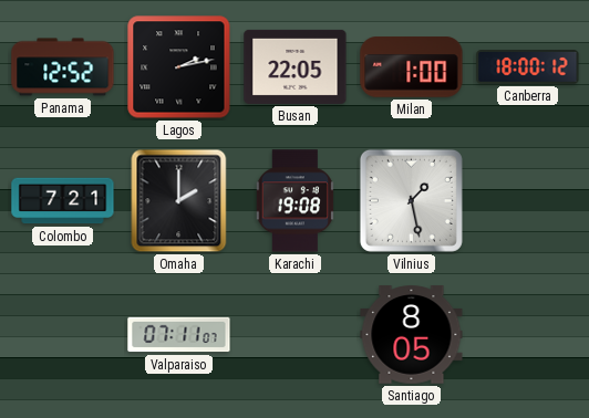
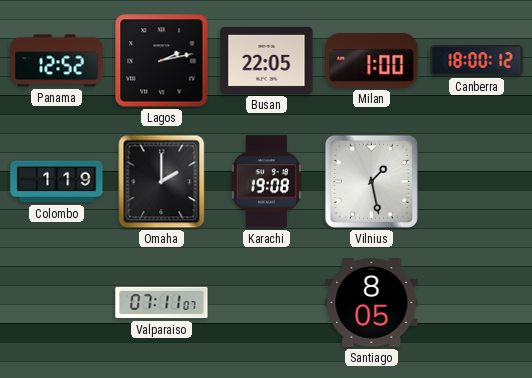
Colombo: 7:21 -> 1:19
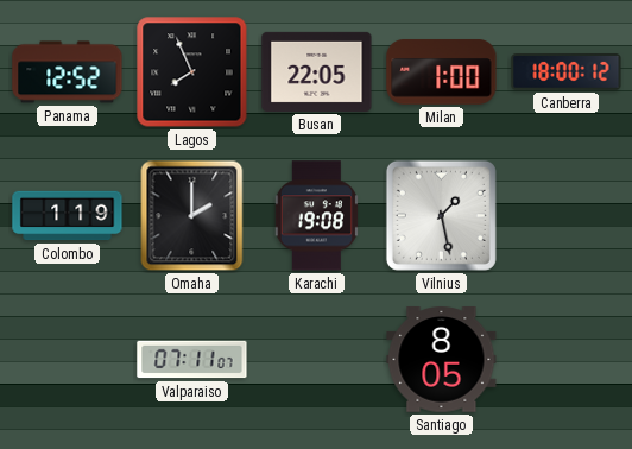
Lagos: 2:13 -> 7:56
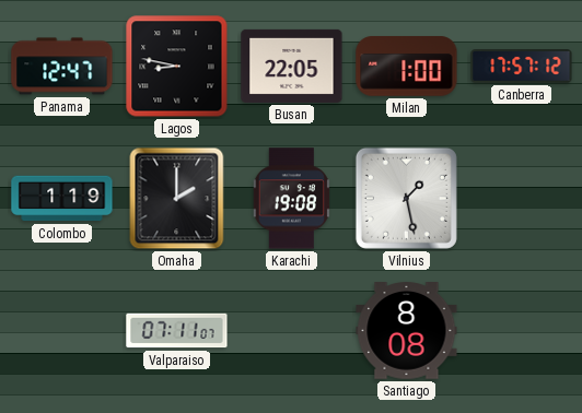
Panama: 12:52 -> 12:47
Lagos: 7:56 -> 8:47
Canberra: 18:00 -> 17:57
Santiago: 8:05 -> 8:08
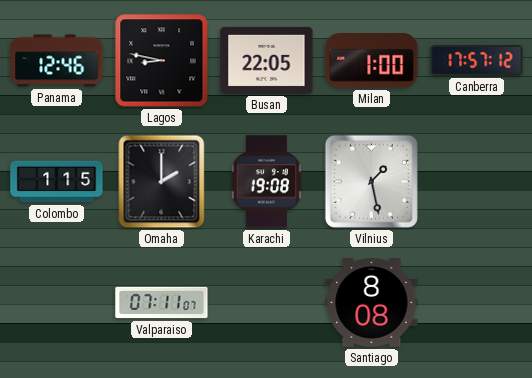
Panama: 12:47 -> 12:46
Colombo: 1:19 -> 1:15
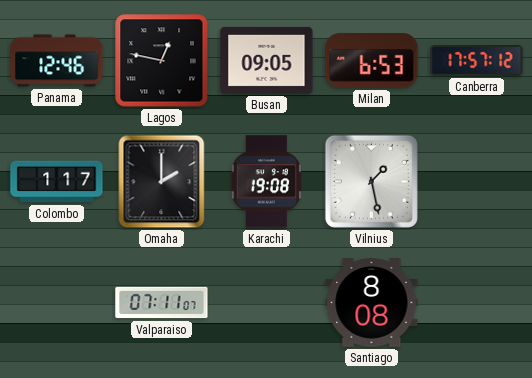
Lagos: 8:47 -> 12:47
Busan: 22:05 -> 09:05
Milan: 1:00 -> 6:53
Colombo: 1:15 -> 1:17
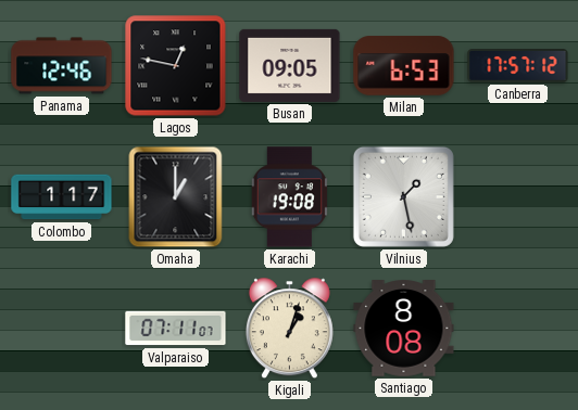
Omaha: 2:00 -> 1:00
Kigali: none -> 1:03
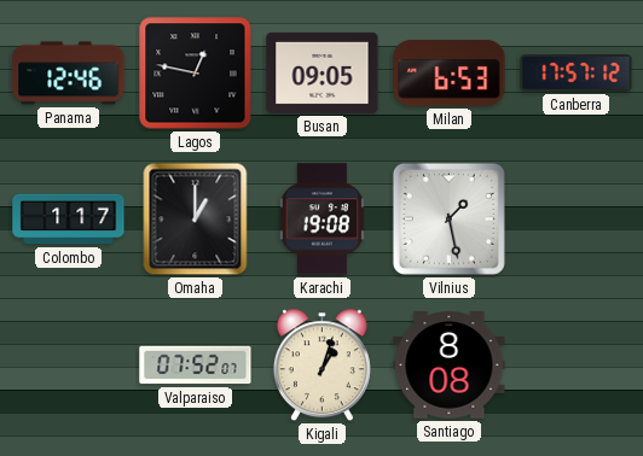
Valparaiso: 07:11 -> 07:52
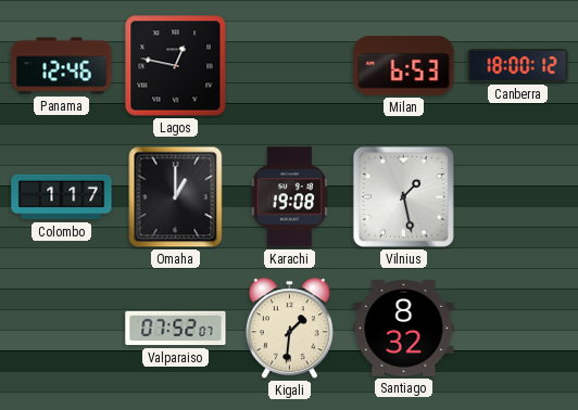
Busan: 09:05 -> none
Canberra: 17:57 -> 18:00
Kigali: 1:03 -> 1:31
Santiago: 8:08 -> 8:32
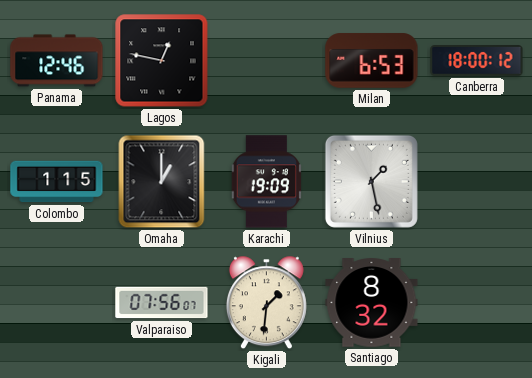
Colombo: 1:17 -> 1:15
Karachi: 19:08 -> 19:09
Valparaiso: 07:52 -> 07:56
